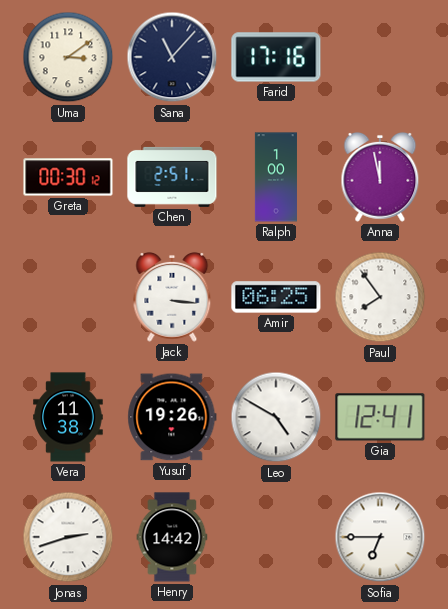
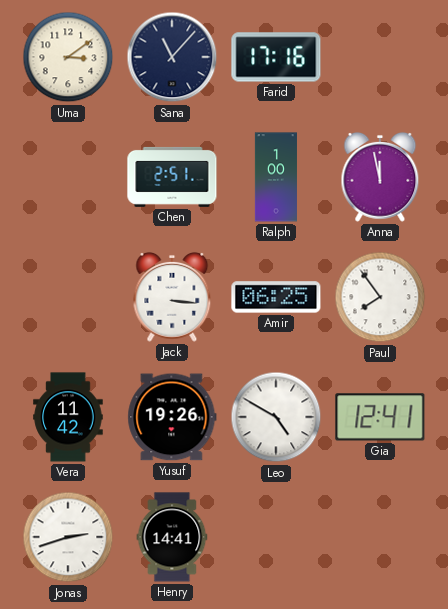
Greta: 00:30 -> none
Vera: 11:38 -> 11:42
Henry: 14:42 -> 14:41
Sofia: 6:45 -> none
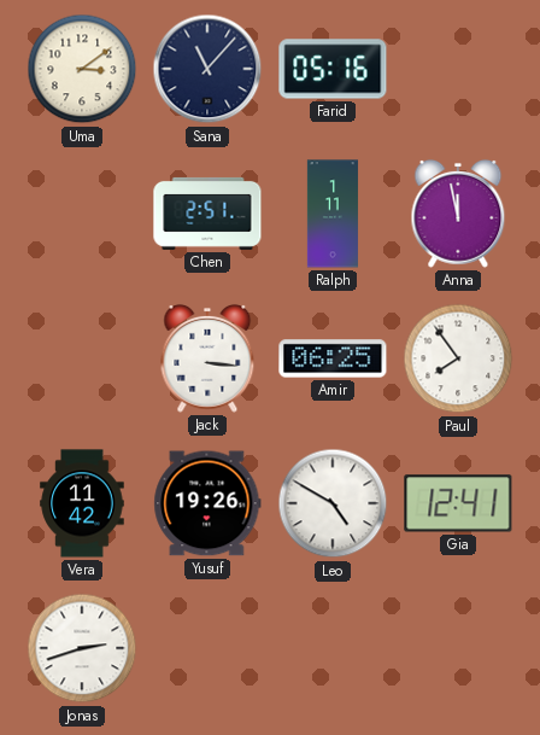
Farid: 17:16 -> 05:16
Ralph: 1:00 -> 1:11
Henry: 14:41 -> none
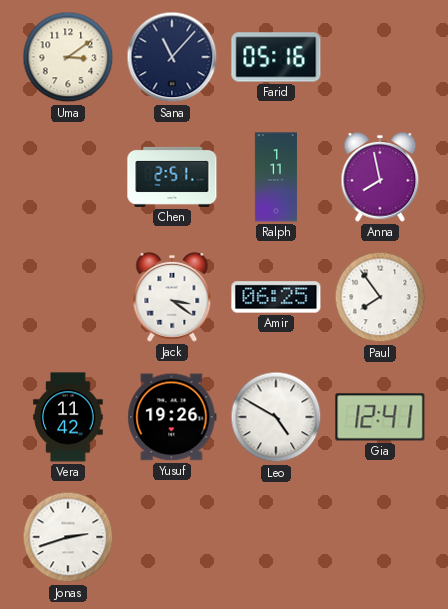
Anna: 11:58 -> 7:58
Jack: 3:16 -> 3:21
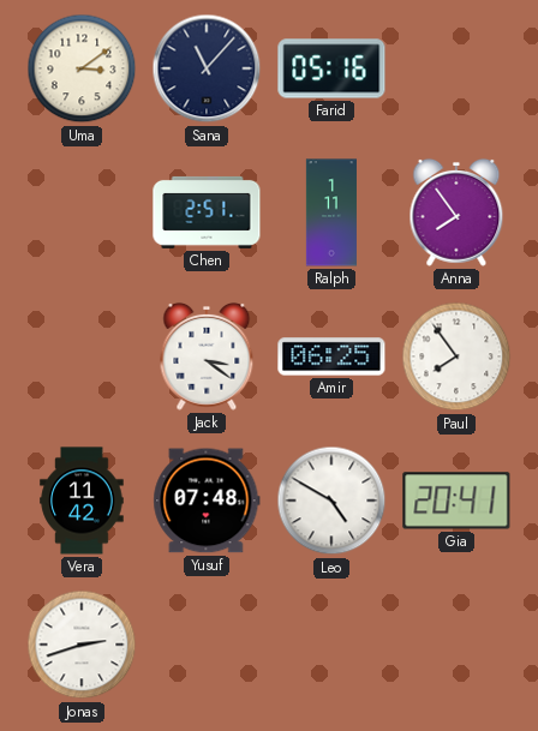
Anna: 7:58 -> 7:54
Yusuf: 19:26 -> 07:48
Gia: 12:41 -> 20:41
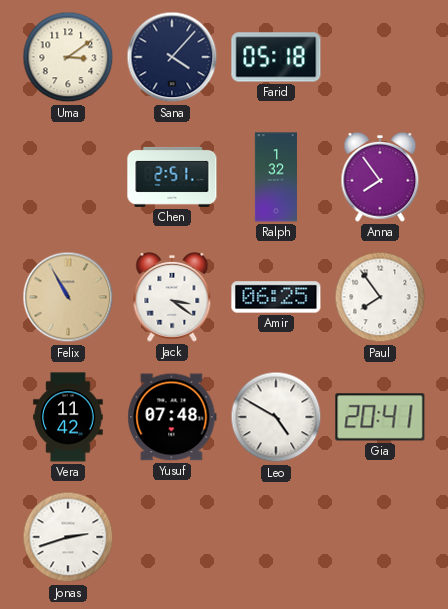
Sana: 11:07 -> 4:07
Farid: 05:16 -> 05:18
Ralph: 1:11 -> 1:32
Felix: none -> 10:55
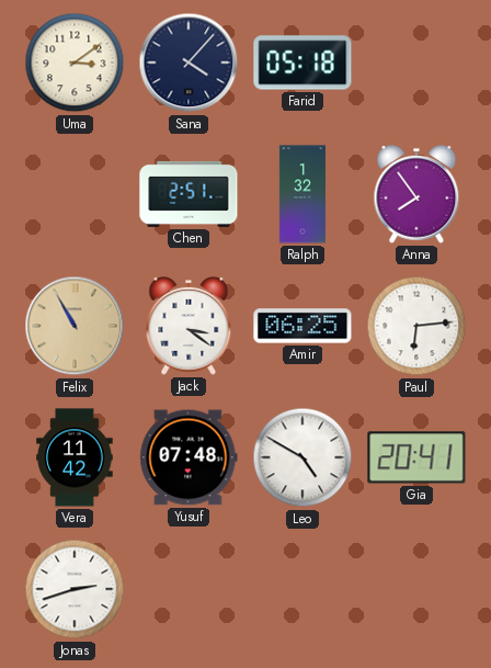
Paul: 7:54 -> 6:14
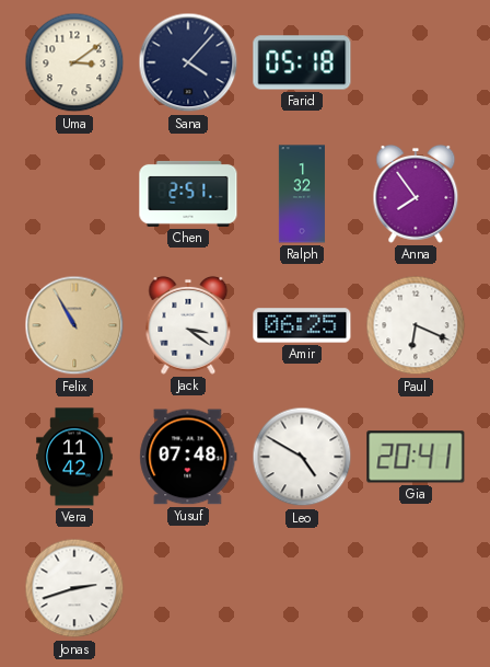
Paul: 6:14 -> 6:19
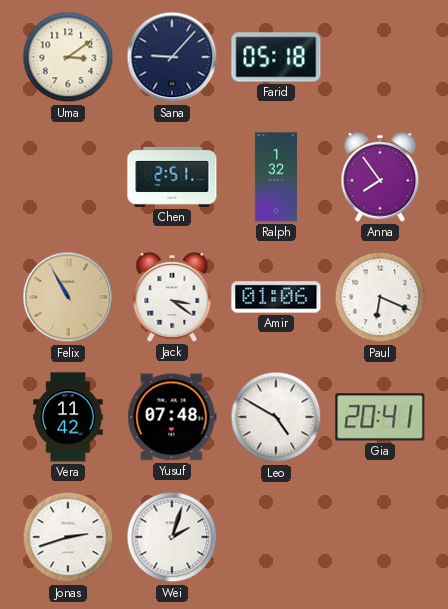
Sana: 4:07 -> 9:07
Amir: 06:25 -> 01:06
Wei: none -> 2:03
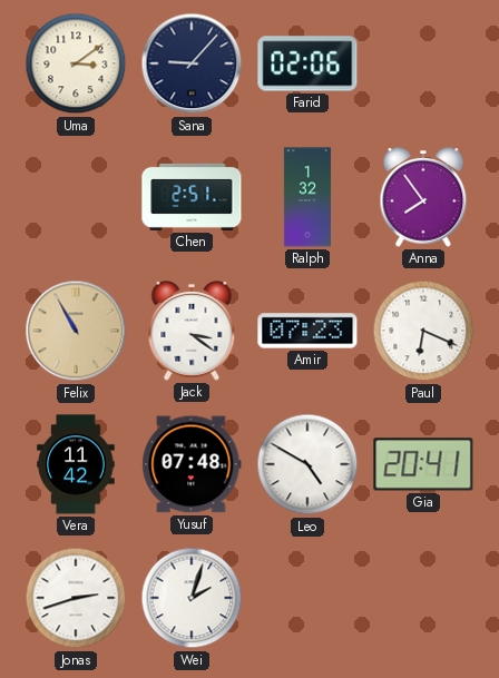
Farid: 05:18 -> 02:06
Amir: 01:06 -> 07:23
